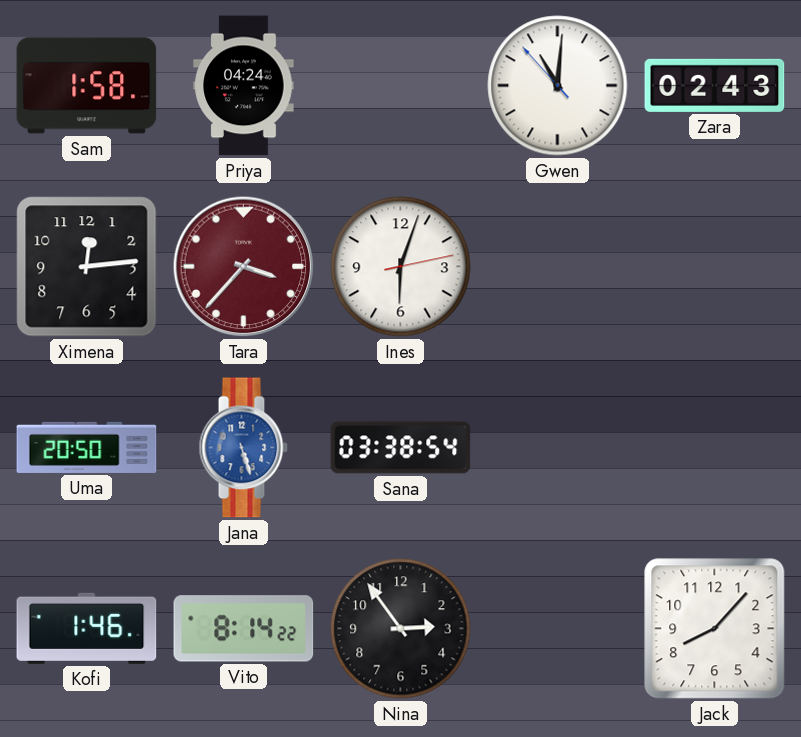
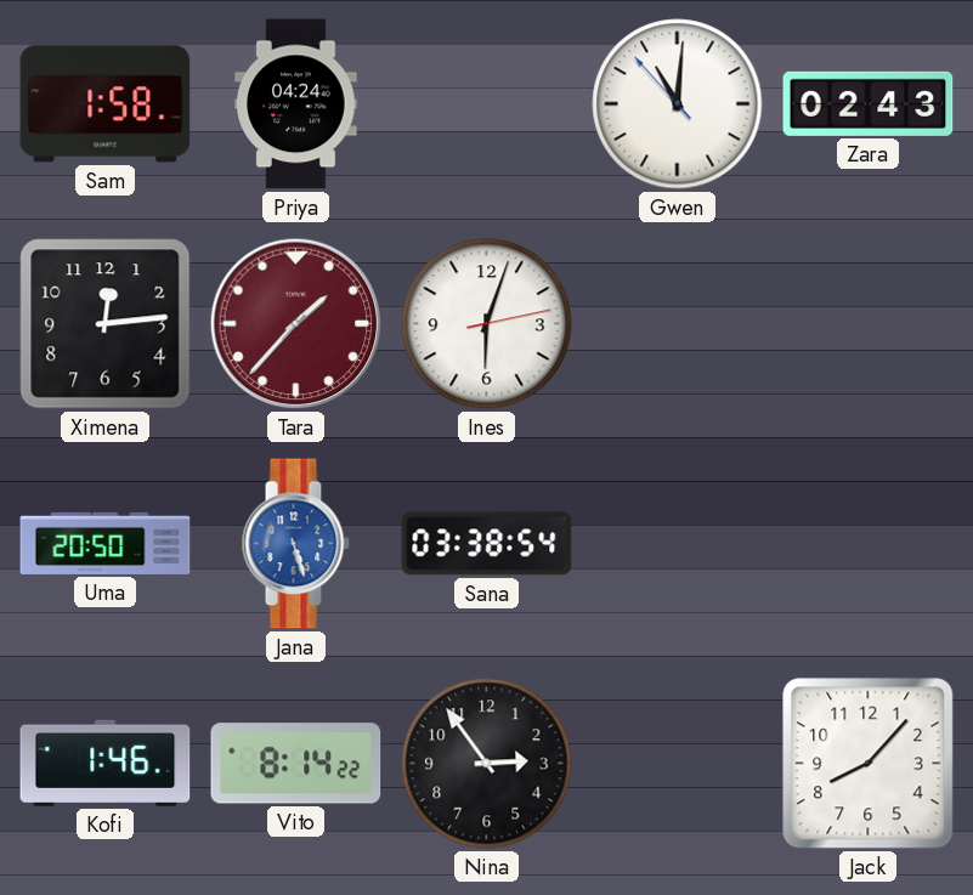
Tara: 3:37 -> 1:37
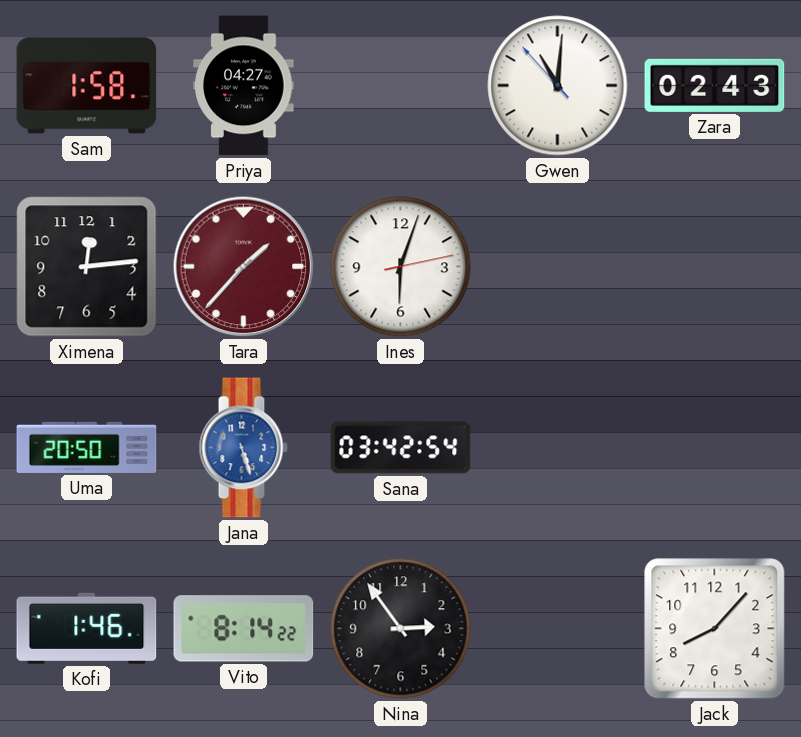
Priya: 04:24 -> 04:27
Sana: 03:38 -> 03:42
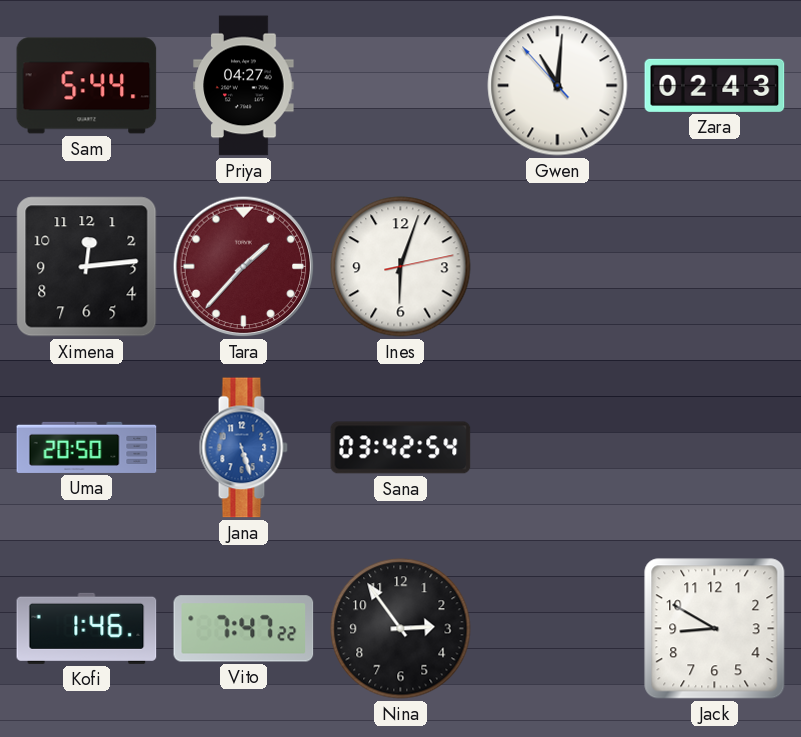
Sam: 1:58 -> 5:44
Vito: 8:14 -> 7:47
Jack: 8:07 -> 8:50
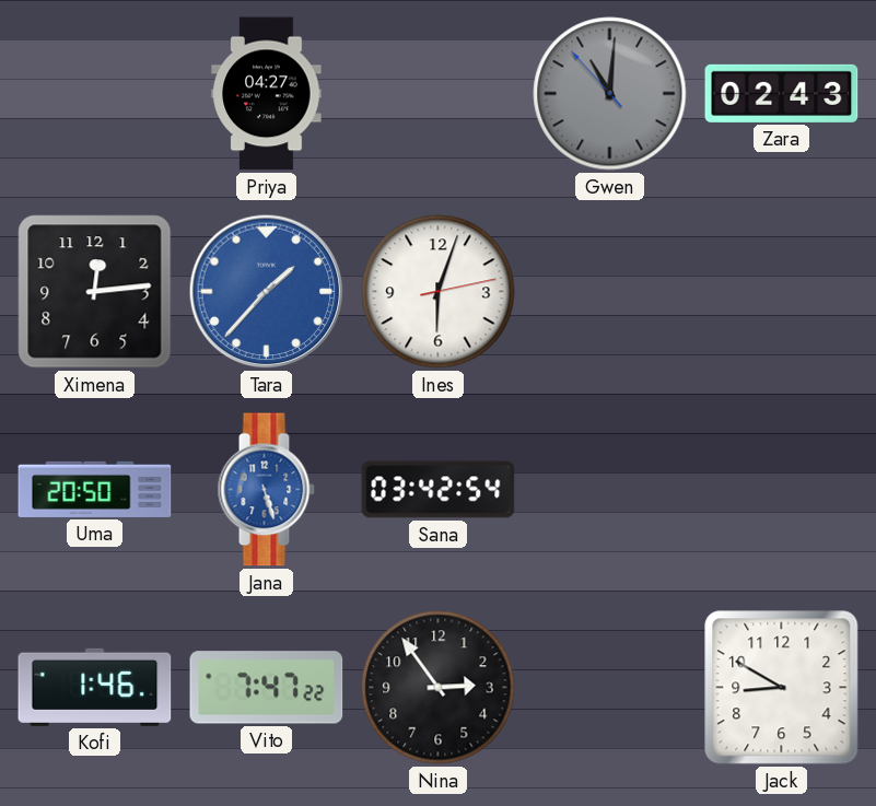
Sam: 5:44 -> none
Gwen dial: white -> grey
Tara dial: burgundy -> blue
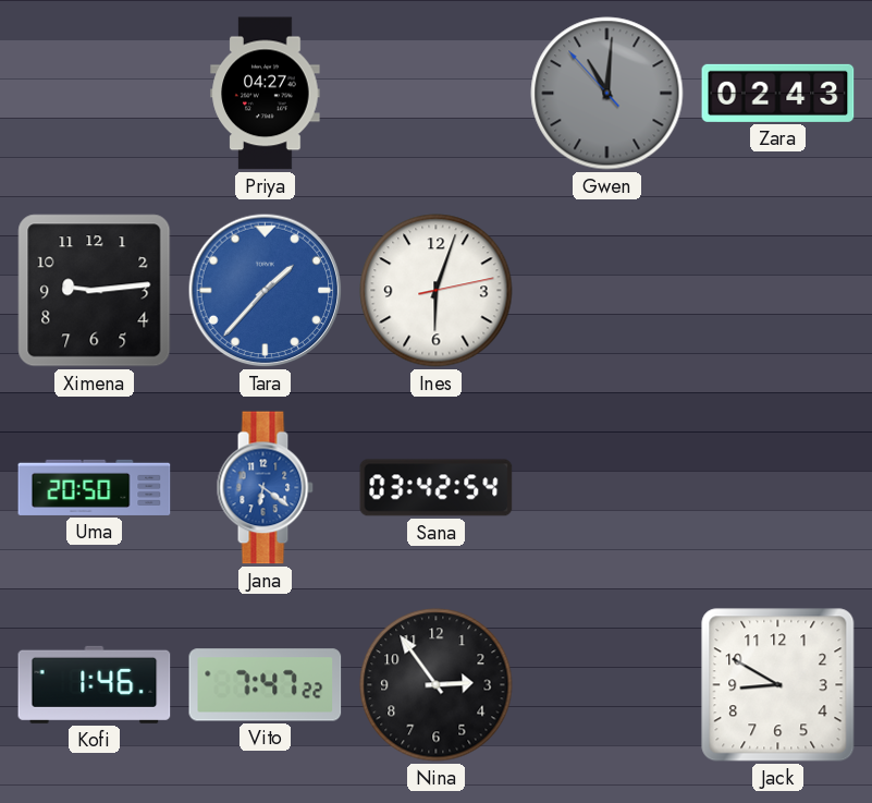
Ximena: 12:14 -> 9:14
Jana: 5:27 -> 6:21
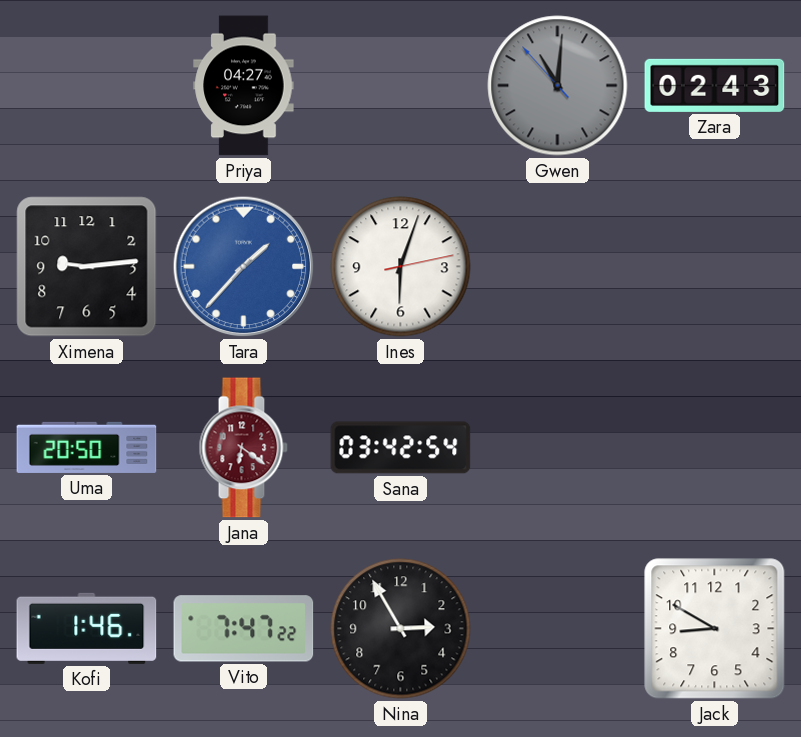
Jana dial: blue -> burgundy
Nina: 2:54 -> 2:55
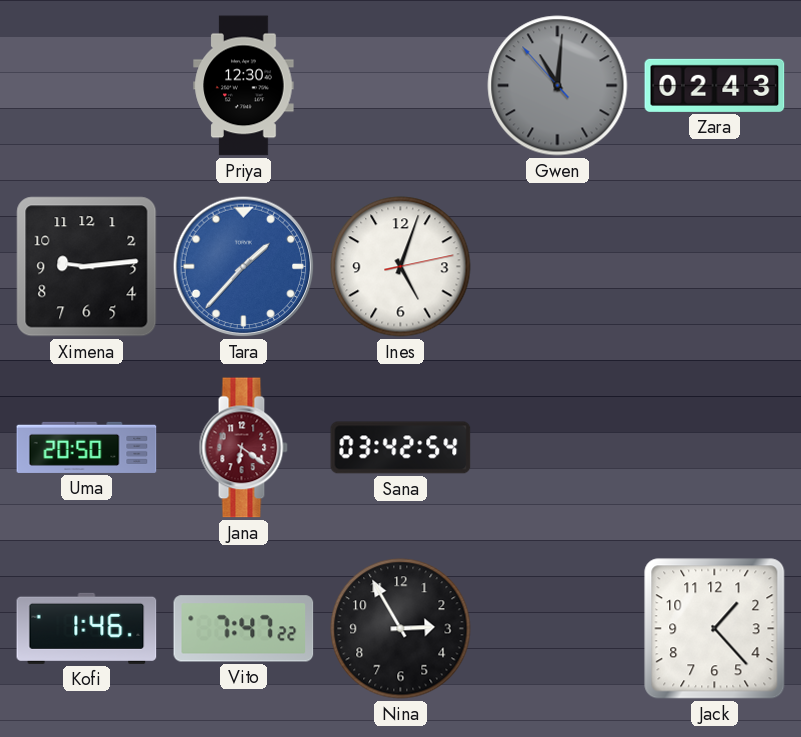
Priya: 04:27 -> 12:30
Ines: 6:03 -> 5:03
Jack: 8:50 -> 1:23
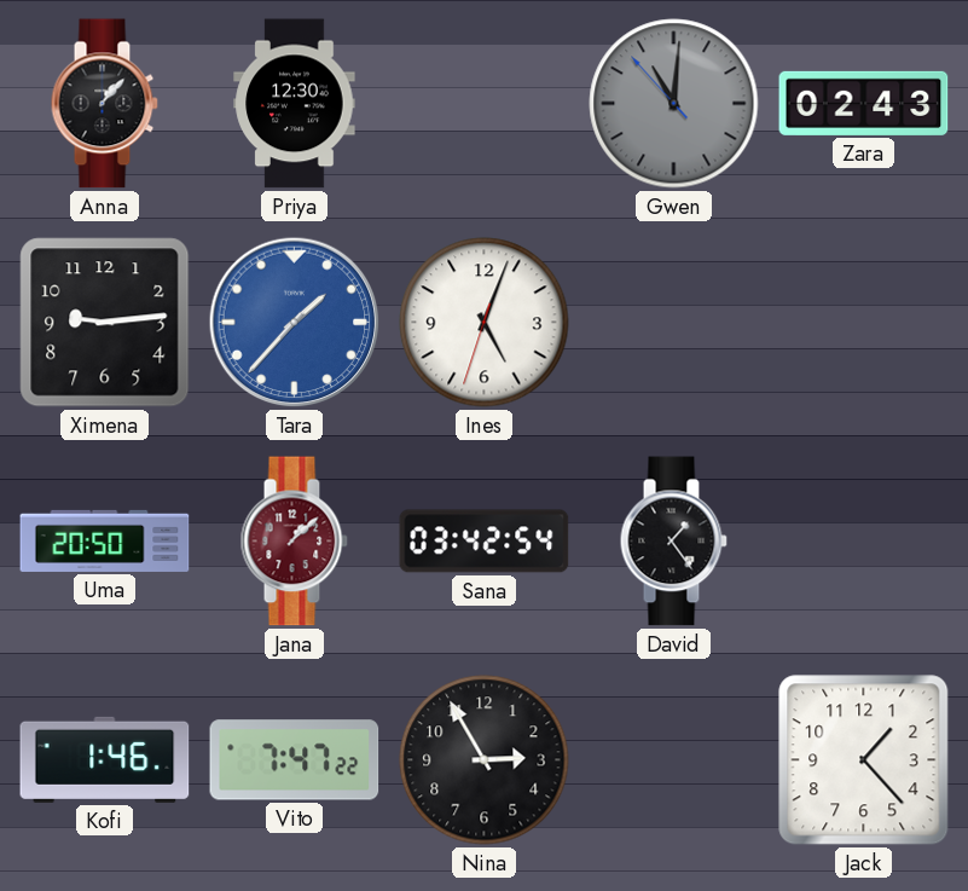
Anna: none -> 1:07
Ines: 5:03:13 -> 5:03:33
Jana: 6:21 -> 1:08
David: none -> 1:24
